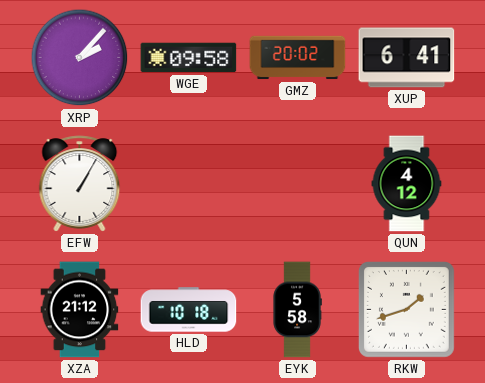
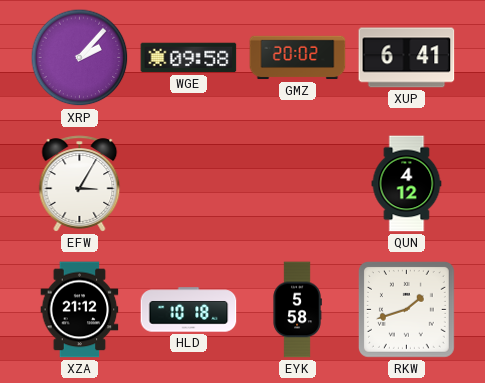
EFW: 1:05 -> 3:05
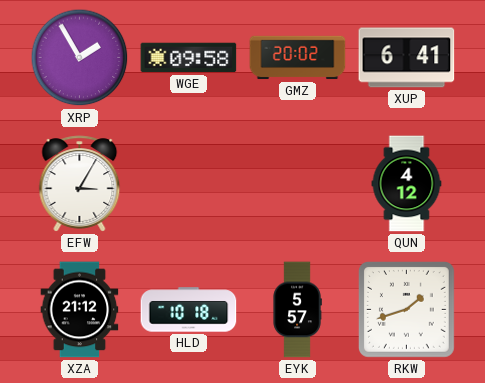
XRP: 2:07 -> 1:55
EYK: 5:58 -> 5:57
